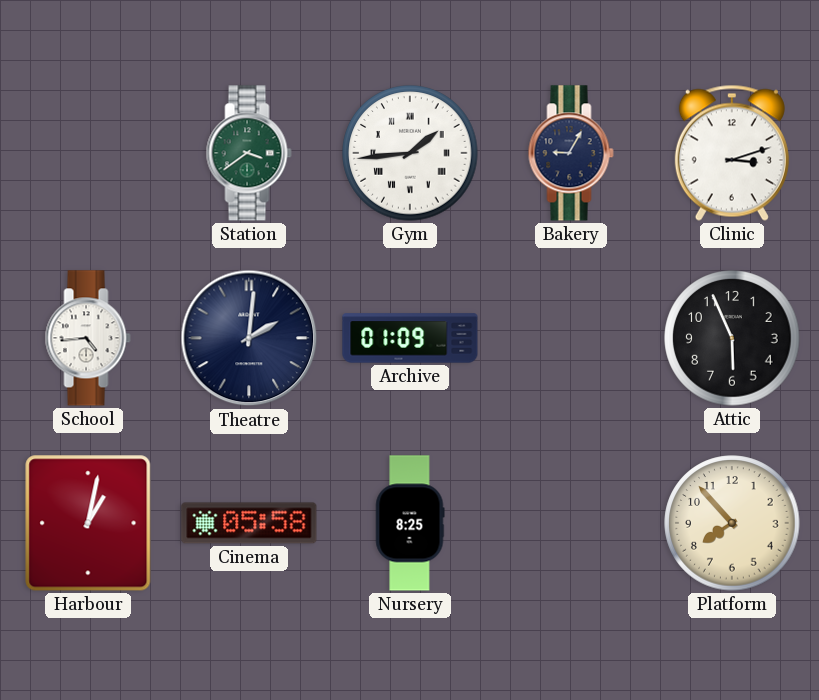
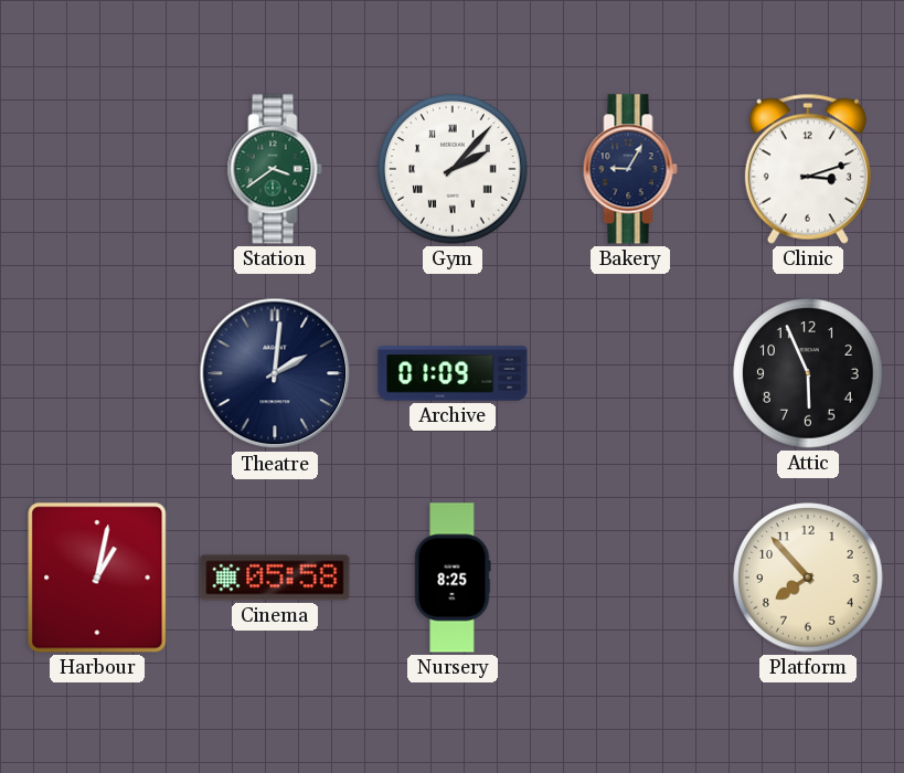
Gym: 1:44 -> 2:07
School: 4:44 -> none
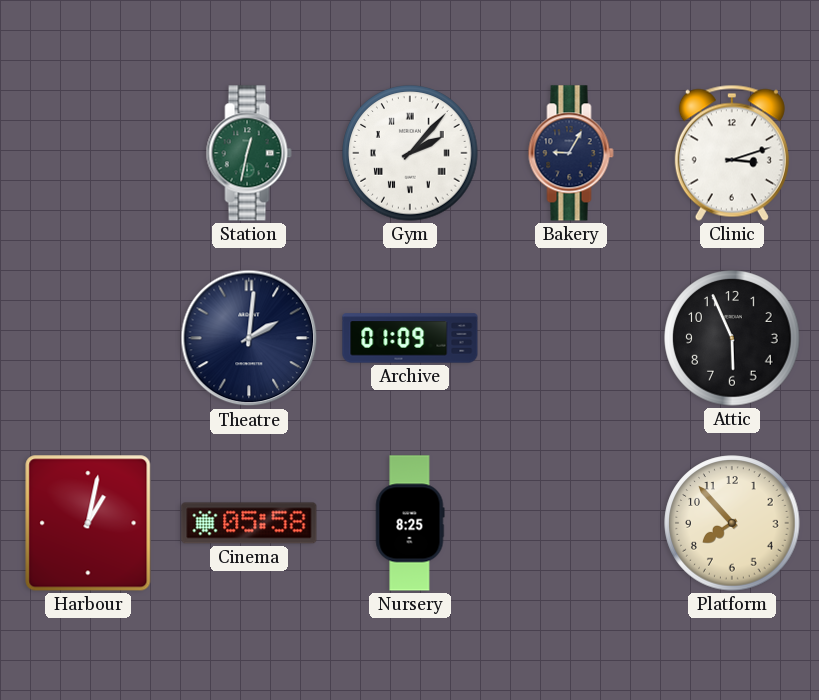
Station: 3:39 -> 12:32
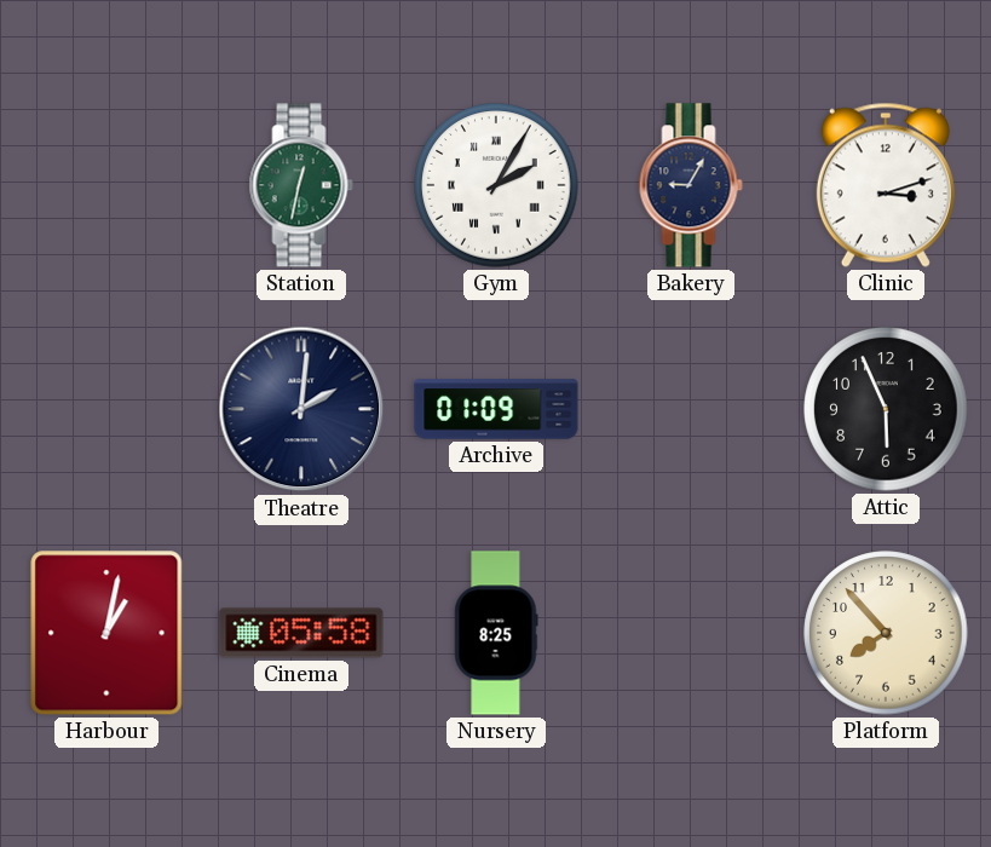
Gym: 2:07 -> 2:05
